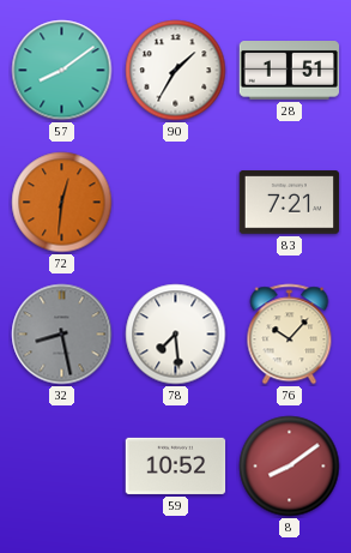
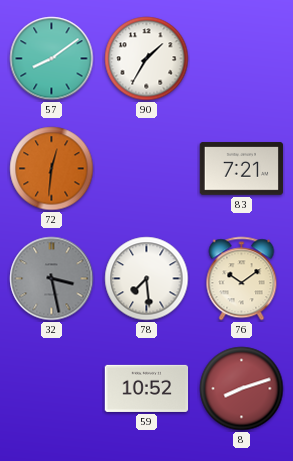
28: 1:51 -> none
32: 8:28 -> 3:28
76: 10:07 -> 10:09
8: 8:09 -> 8:12
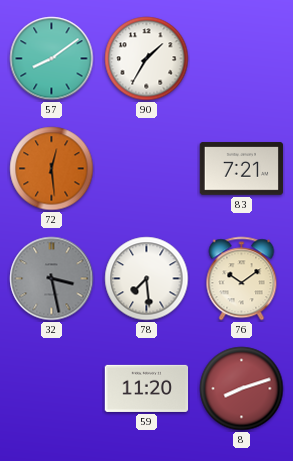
72: 12:31 -> 12:29
59: 10:52 -> 11:20
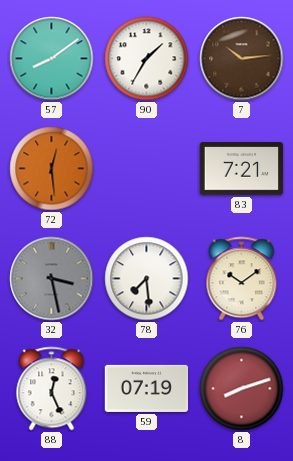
7: none -> 10:14
88: none -> 12:26
59: 11:20 -> 07:19
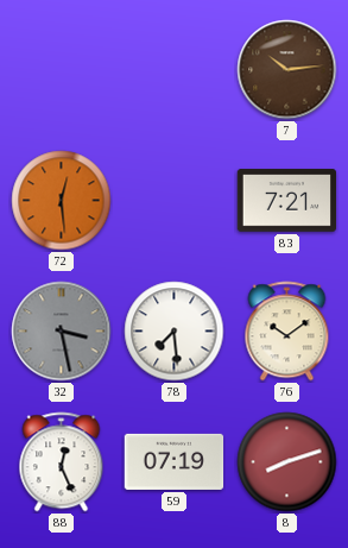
57: 8:09 -> none
90: 1:35 -> none
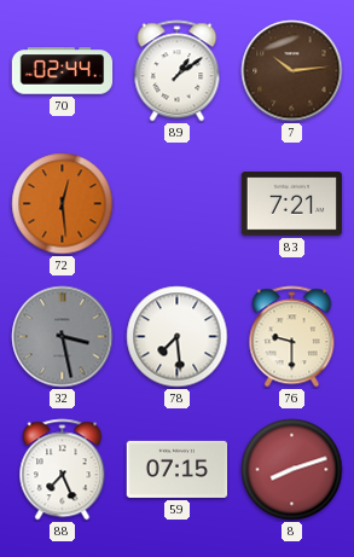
70: none -> 02:44
89: none -> 1:09
76: 10:09 -> 9:30
88: 12:26 -> 7:26
59: 07:19 -> 07:15
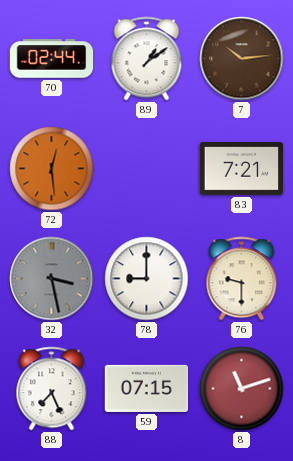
78: 7:29 -> 9:00
8: 8:12 -> 11:12
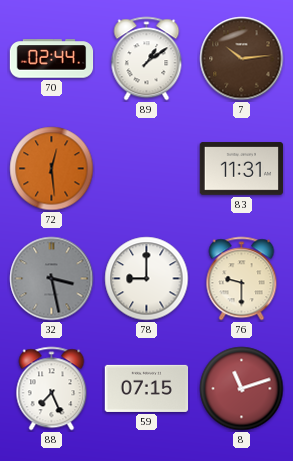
83: 7:21 -> 11:31
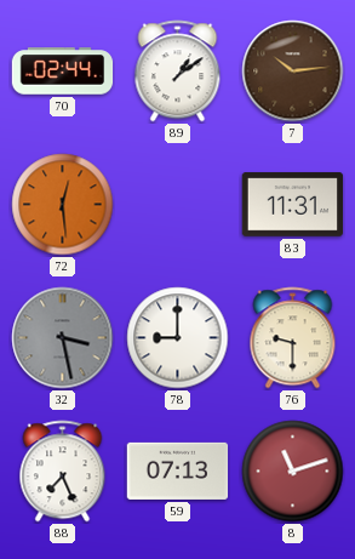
59: 07:15 -> 07:13
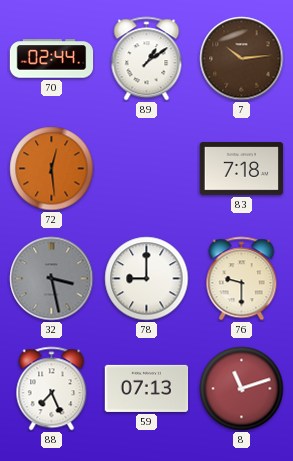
83: 11:31 -> 7:18
